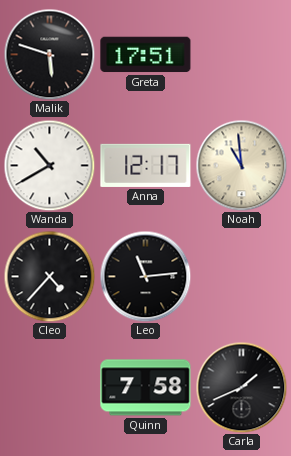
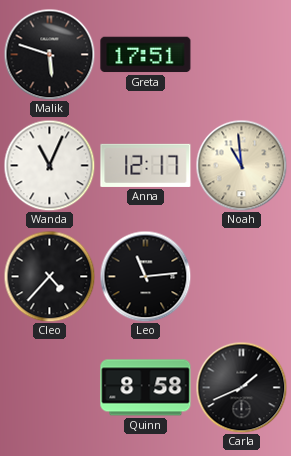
Wanda: 10:40 -> 11:04
Quinn: 7:58 -> 8:58
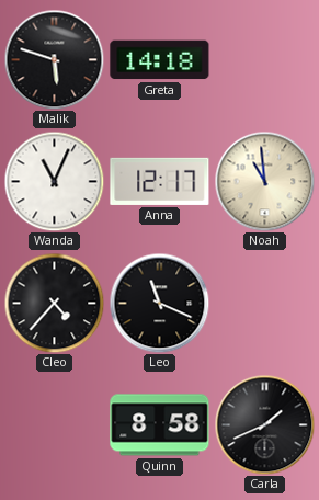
Greta: 17:51 -> 14:18
Leo: 11:14 -> 11:19
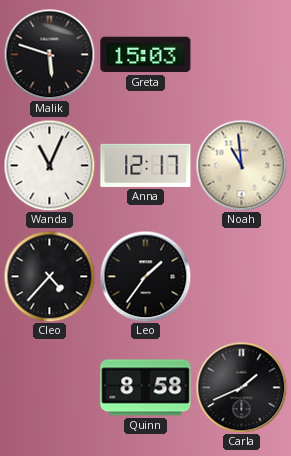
Greta: 14:18 -> 15:03
Leo: 11:19 -> 1:36
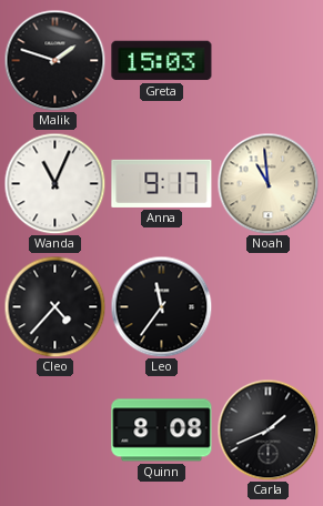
Malik: 5:48 -> 1:48
Anna: 12:17 -> 9:17
Leo: 1:36 -> 11:36
Quinn: 8:58 -> 8:08
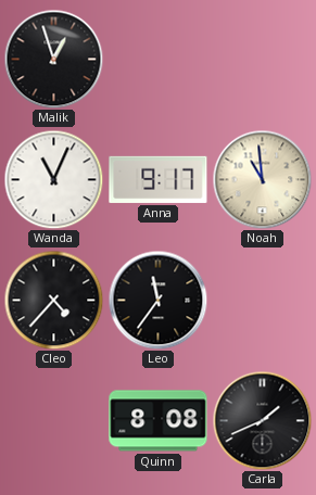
Malik: 1:48 -> 12:57
Greta: 15:03 -> none
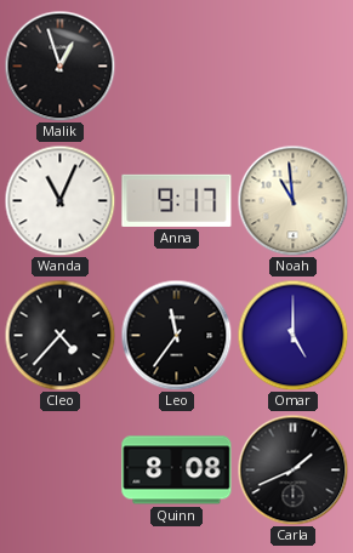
Omar: none -> 5:00
